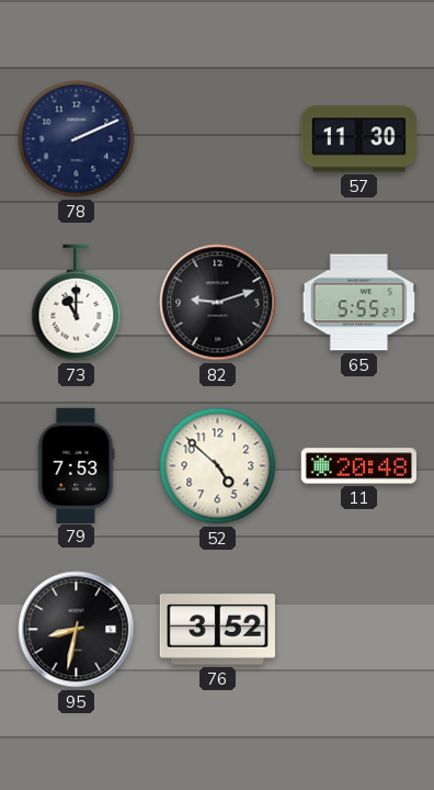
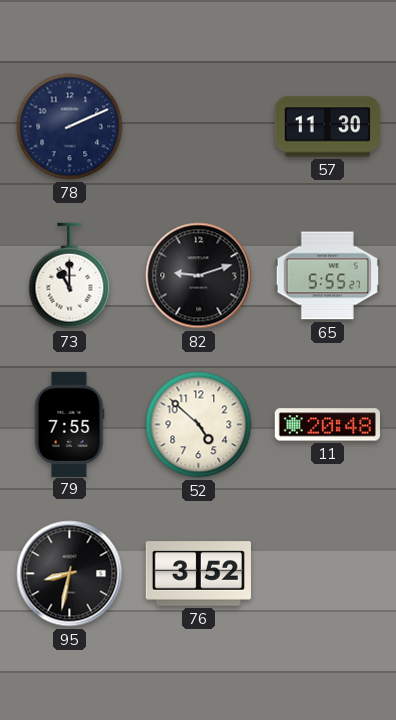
79: 7:53 -> 7:55
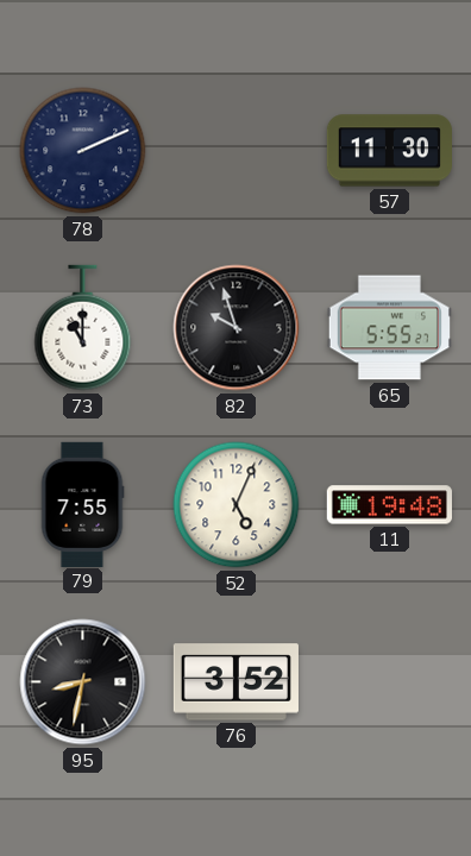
82: 9:12 -> 9:57
52: 4:52 -> 5:04
11: 20:48 -> 19:48
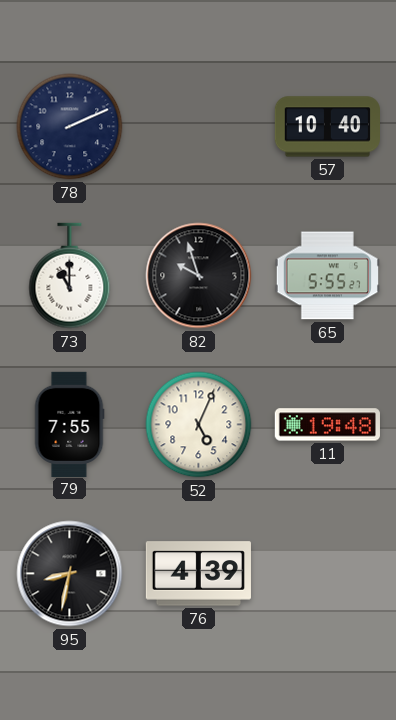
57: 11:30 -> 10:40
76: 3:52 -> 4:39
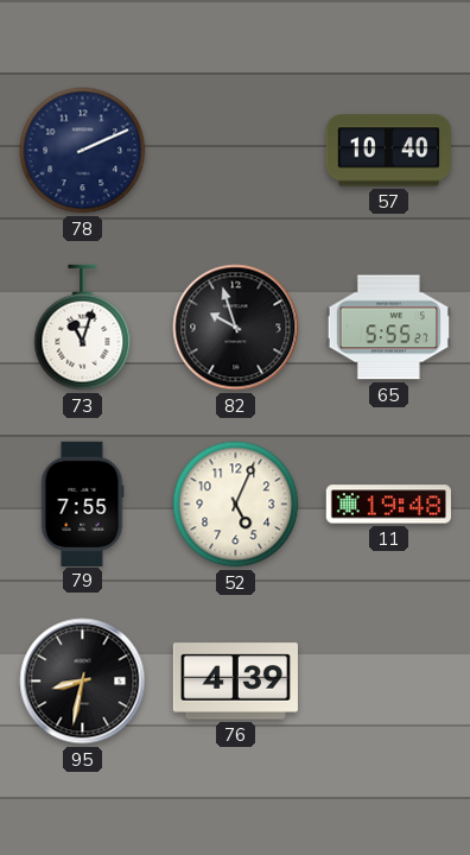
73: 11:00 -> 11:03
